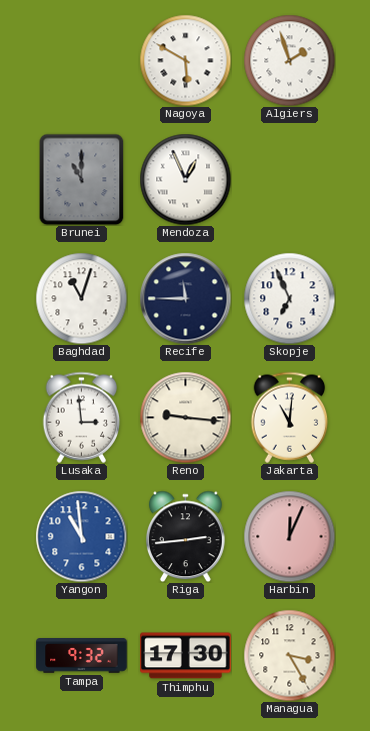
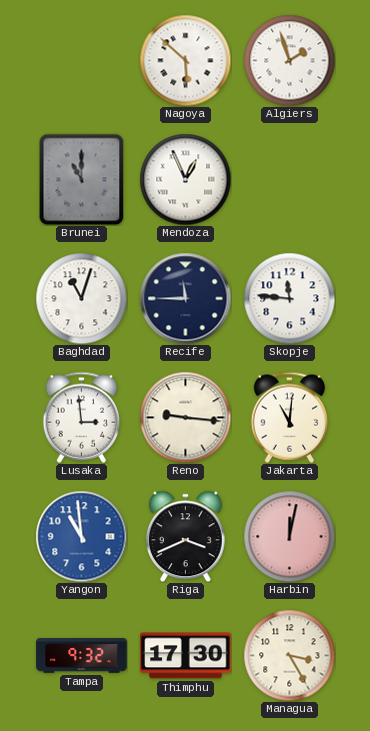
Nagoya: 5:50 -> 5:52
Skopje: 6:56 -> 11:46
Riga: 2:44 -> 3:41
Harbin: 12:04 -> 12:02
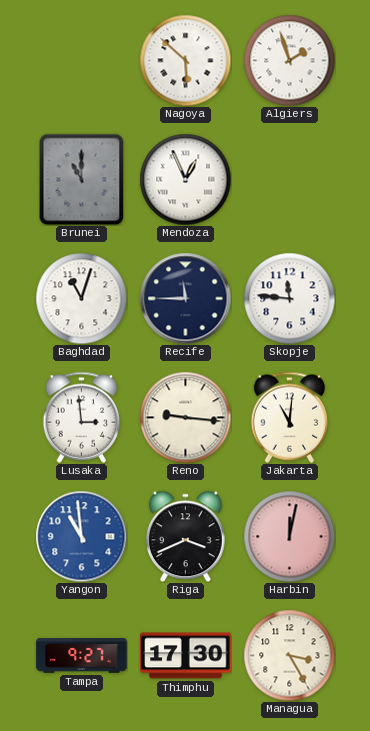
Tampa: 9:32 -> 9:27
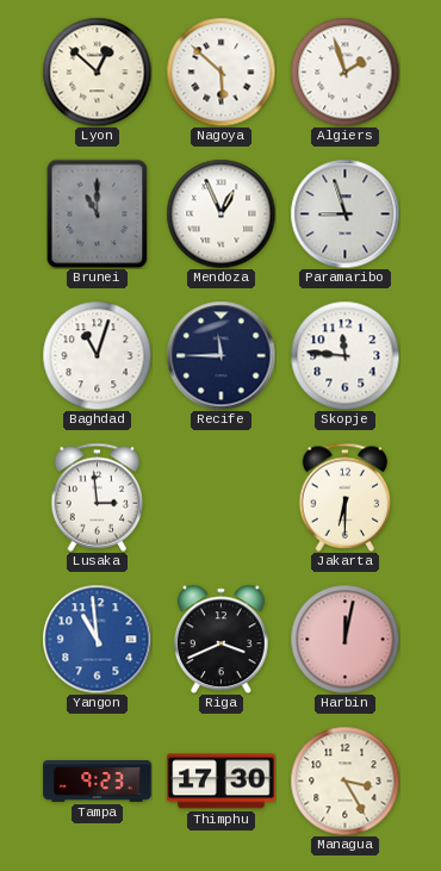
Lyon: none -> 12:52
Paramaribo: none -> 8:57
Reno: 9:16 -> none
Jakarta: 11:01 -> 6:30
Tampa: 9:27 -> 9:23
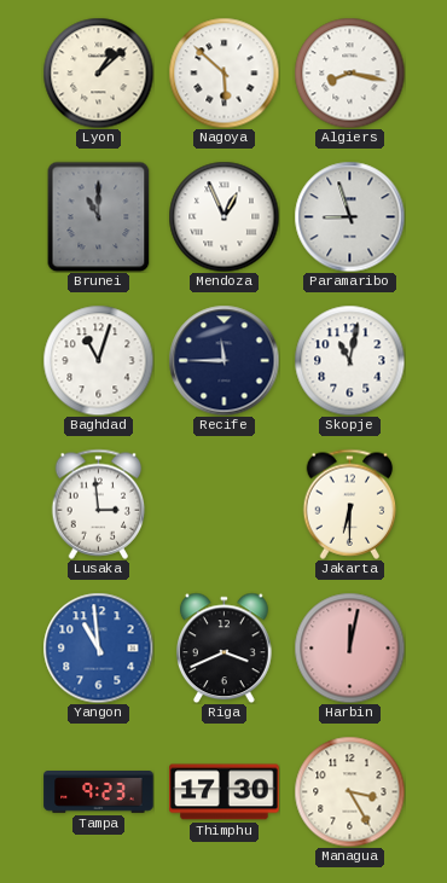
Lyon: 12:52 -> 1:08
Algiers: 1:57 -> 8:17
Skopje: 11:46 -> 11:02
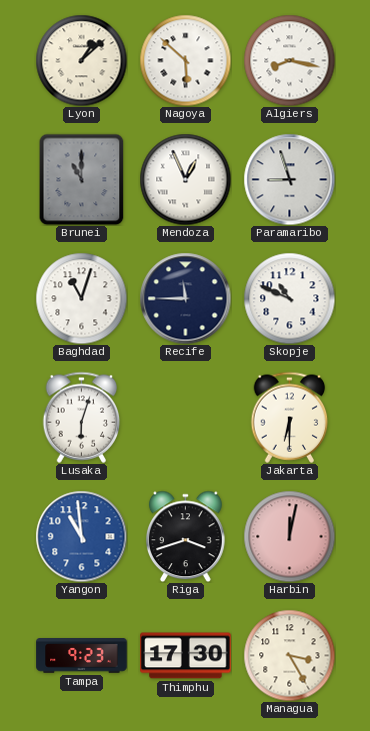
Skopje: 11:02 -> 10:49
Lusaka: 2:59 -> 6:03
Riga: 3:41 -> 3:42
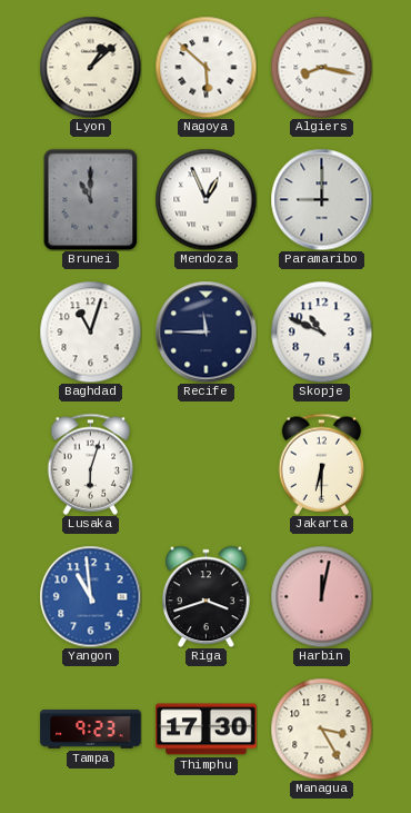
Paramaribo: 8:57 -> 9:00
